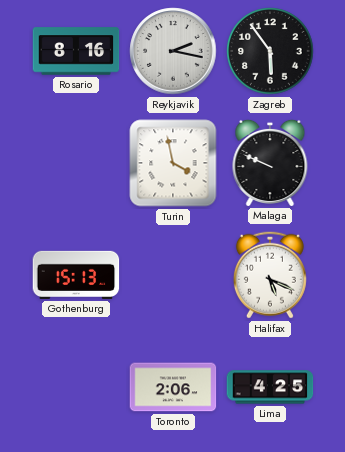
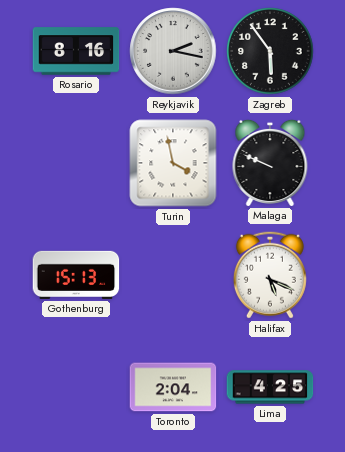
Toronto: 2:06 -> 2:04
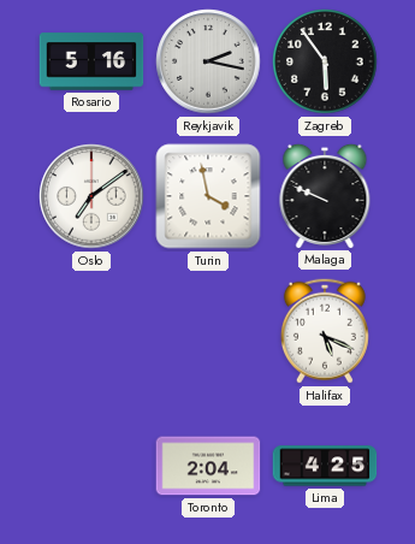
Rosario: 8:16 -> 5:16
Oslo: none -> 7:09
Gothenburg: 15:13 -> none
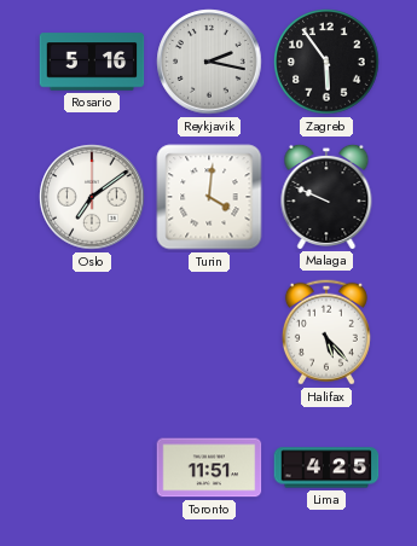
Turin: 3:58 -> 4:01
Halifax: 5:19 -> 5:23
Toronto: 2:04 -> 11:51
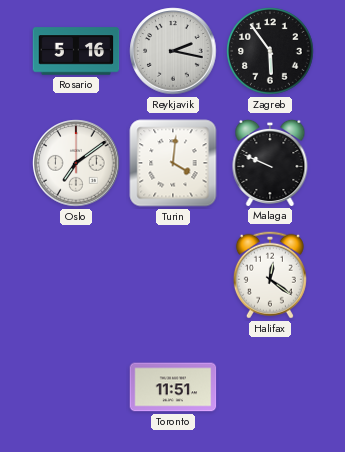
Halifax: 5:23 -> 12:21
Lima: 4:25 -> none
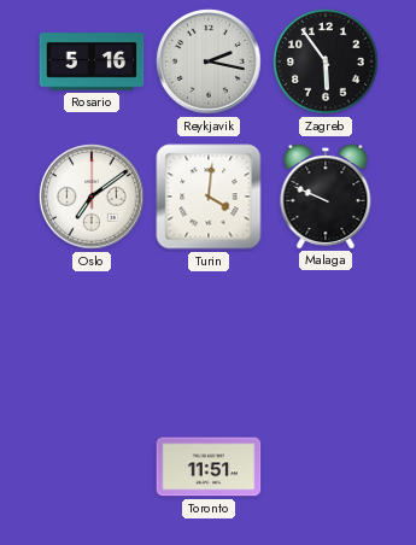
Halifax: 12:21 -> none
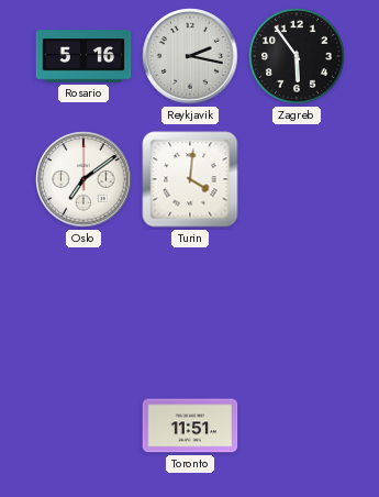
Malaga: 9:49 -> none
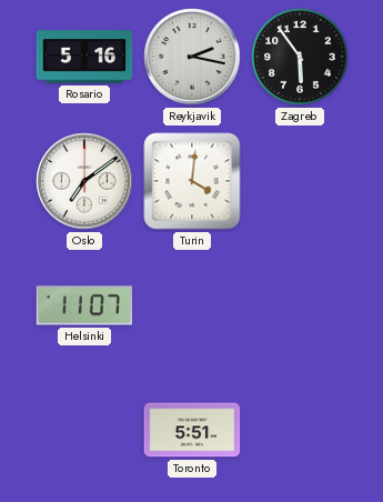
Helsinki: none -> 11:07
Toronto: 11:51 -> 5:51
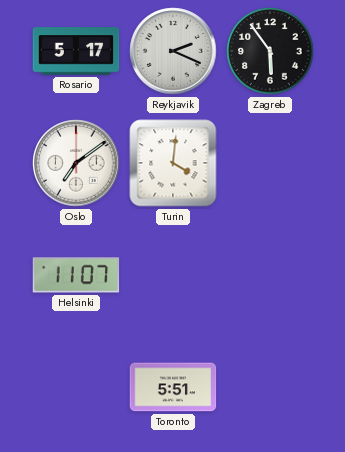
Rosario: 5:16 -> 5:17
Reykjavik: 2:17 -> 2:19
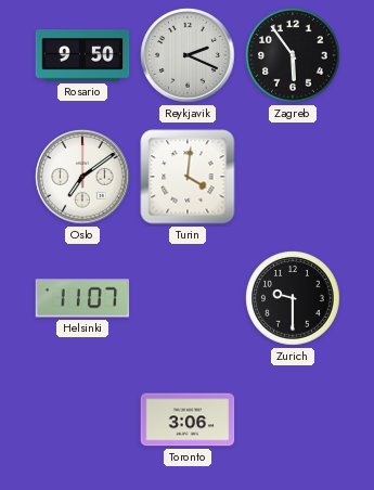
Rosario: 5:17 -> 9:50
Zurich: none -> 9:30
Toronto: 5:51 -> 3:06
